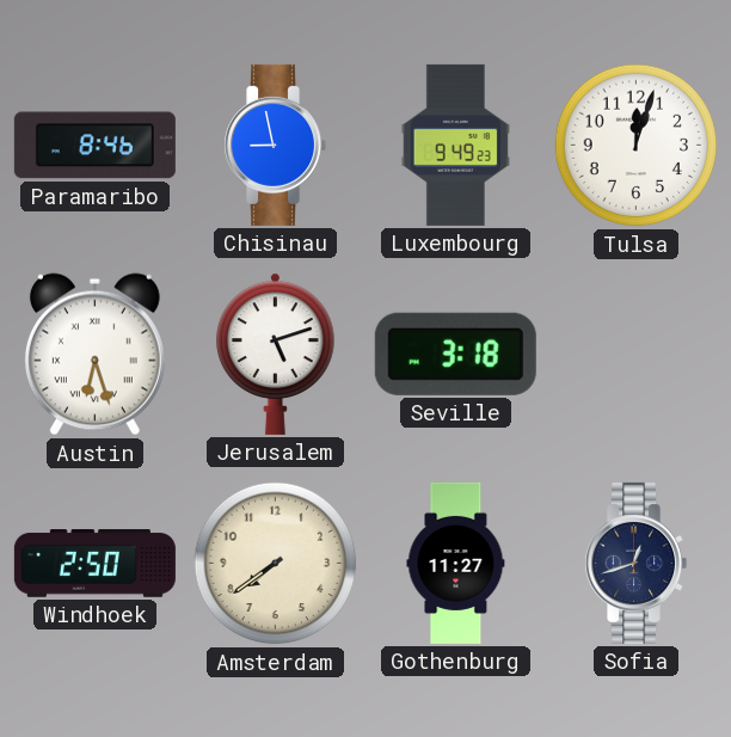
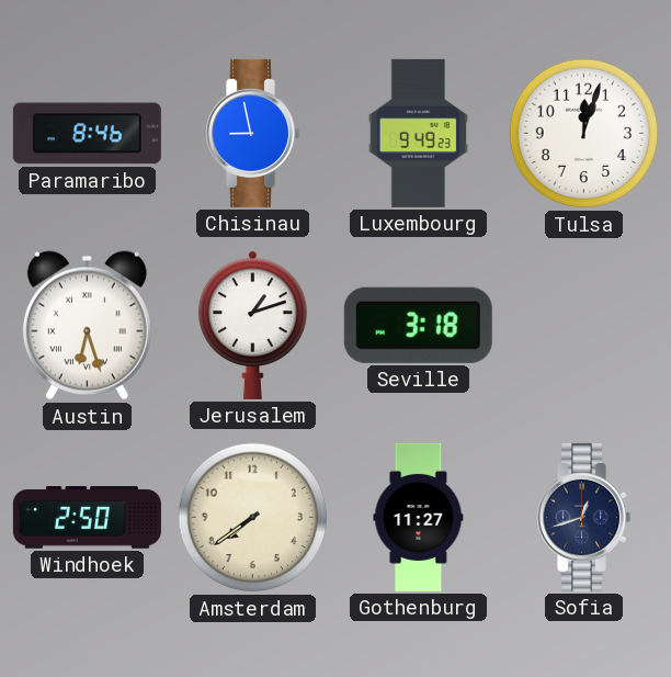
Jerusalem: 5:12 -> 1:12
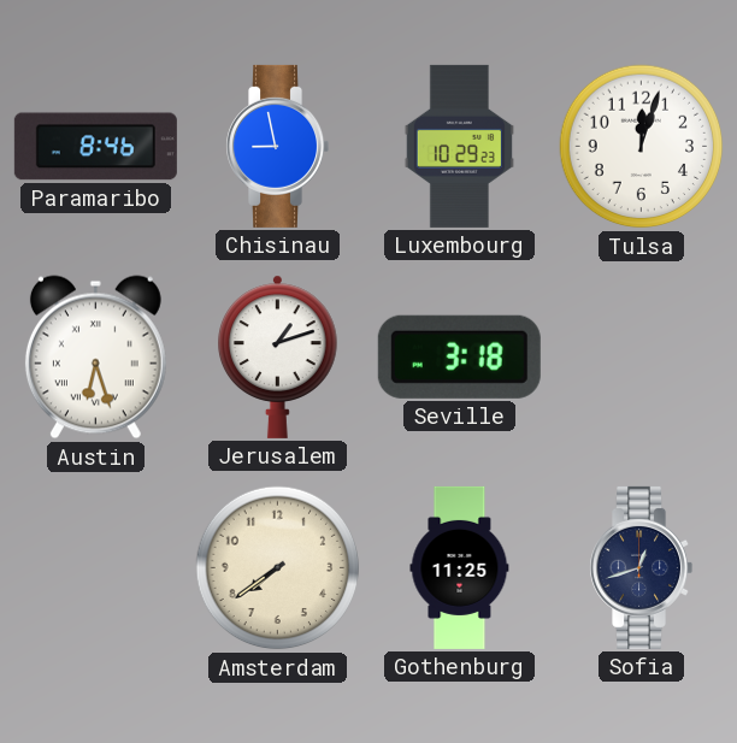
Luxembourg: 9:49 -> 10:29
Windhoek: 2:50 -> none
Gothenburg: 11:27 -> 11:25
